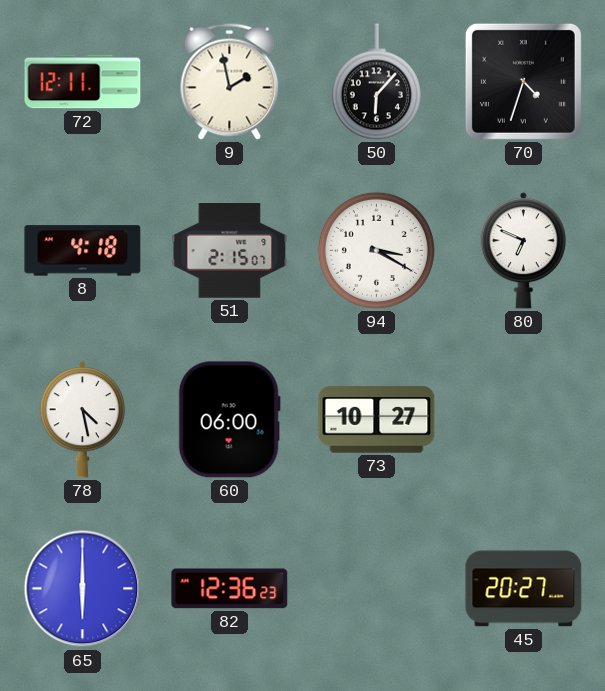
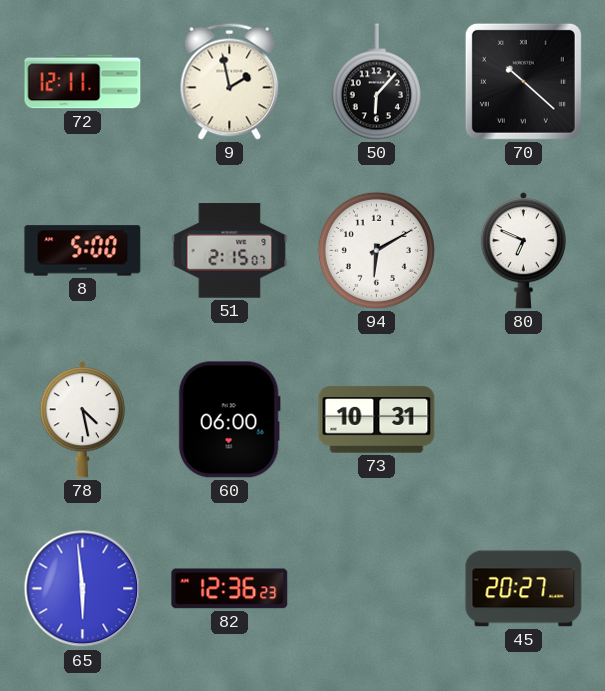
70: 4:33 -> 10:22
8: 4:18 -> 5:00
94: 3:20 -> 6:10
73: 10:27 -> 10:31
65: 6:00 -> 5:59
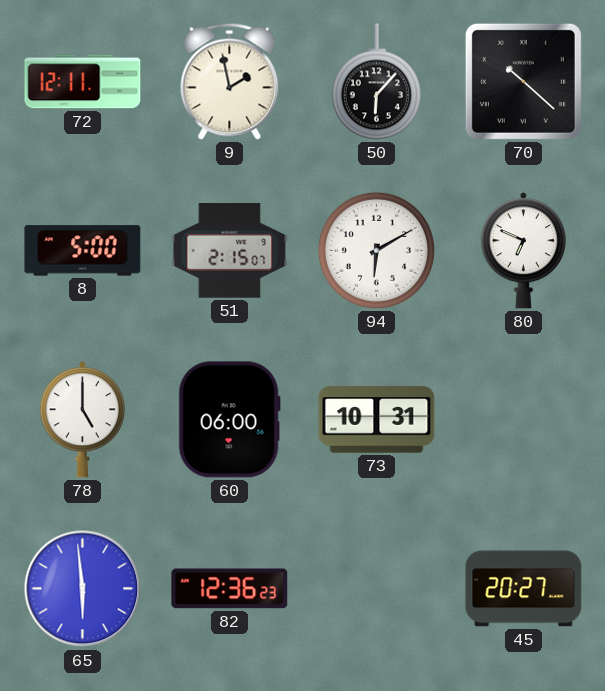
78: 4:28 -> 5:00
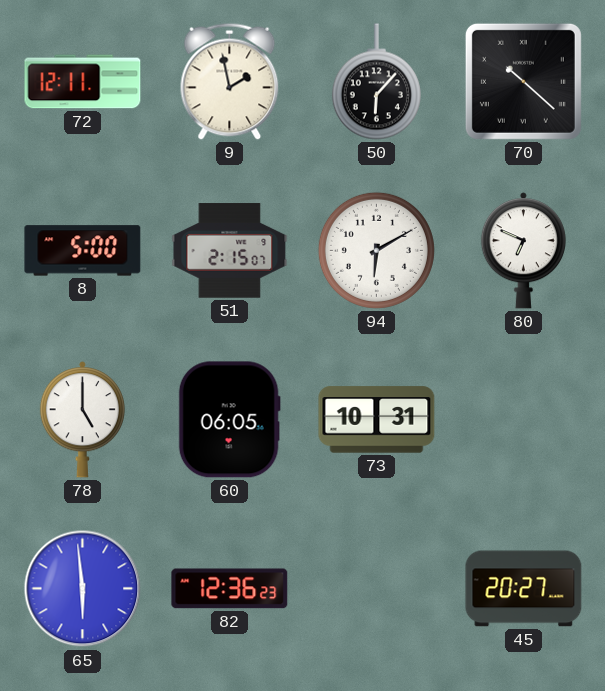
60: 06:00 -> 06:05
